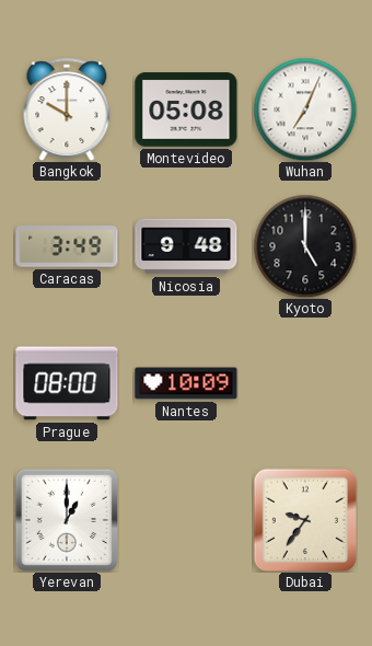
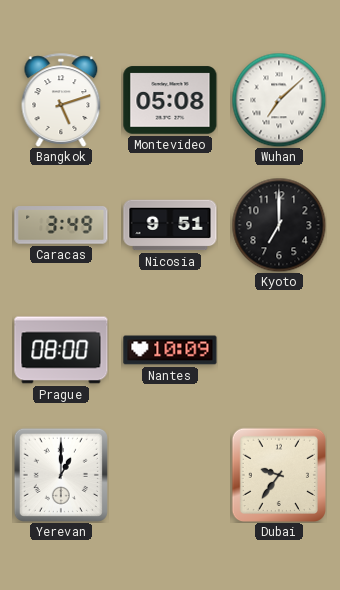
Bangkok: 10:00 -> 5:12
Wuhan: 7:04 -> 7:08
Nicosia: 9:48 -> 9:51
Kyoto: 5:00 -> 7:00
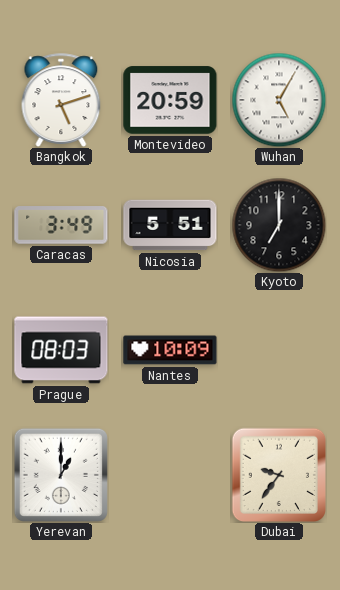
Montevideo: 05:08 -> 20:59
Wuhan: 7:08 -> 5:05
Nicosia: 9:51 -> 5:51
Prague: 08:00 -> 08:03
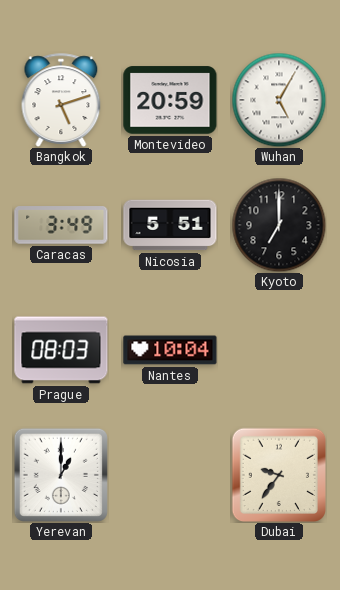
Nantes: 10:09 -> 10:04
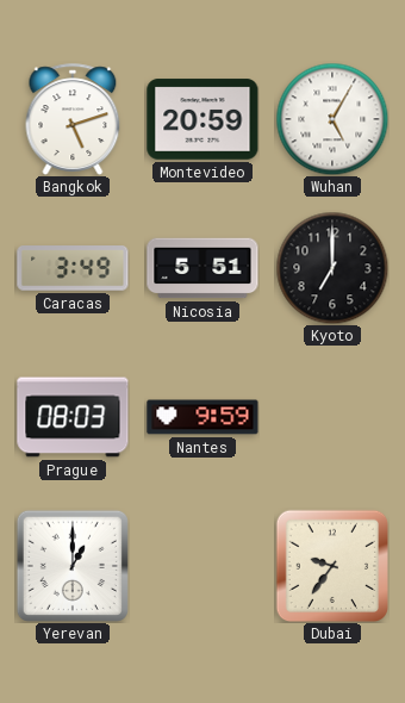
Nantes: 10:04 -> 9:59
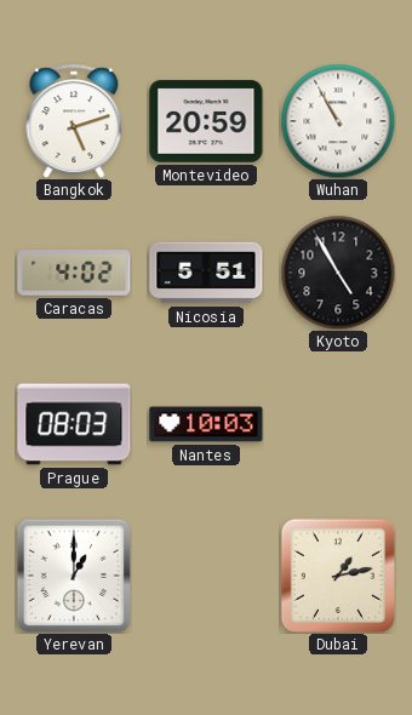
Wuhan: 5:05 -> 10:55
Caracas: 3:49 -> 4:02
Kyoto: 7:00 -> 4:55
Nantes: 9:59 -> 10:03
Dubai: 9:36 -> 1:13
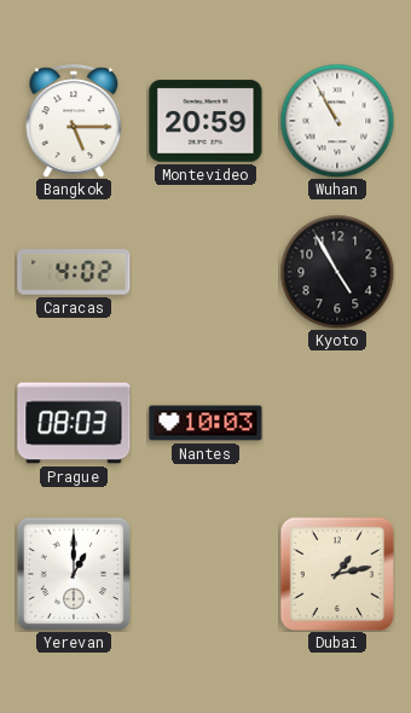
Bangkok: 5:12 -> 5:15
Nicosia: 5:51 -> none
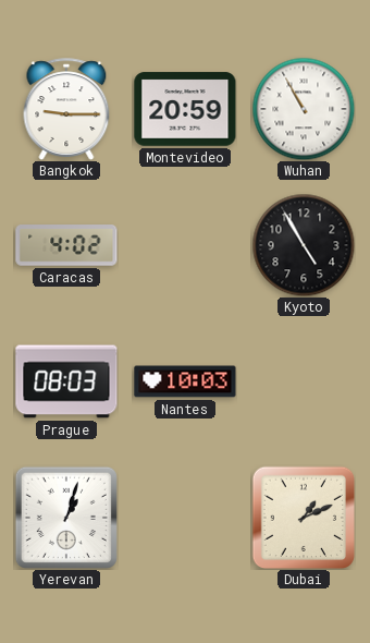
Bangkok: 5:15 -> 9:15
Yerevan: 1:00 -> 1:03
Dubai: 1:13 -> 1:11
